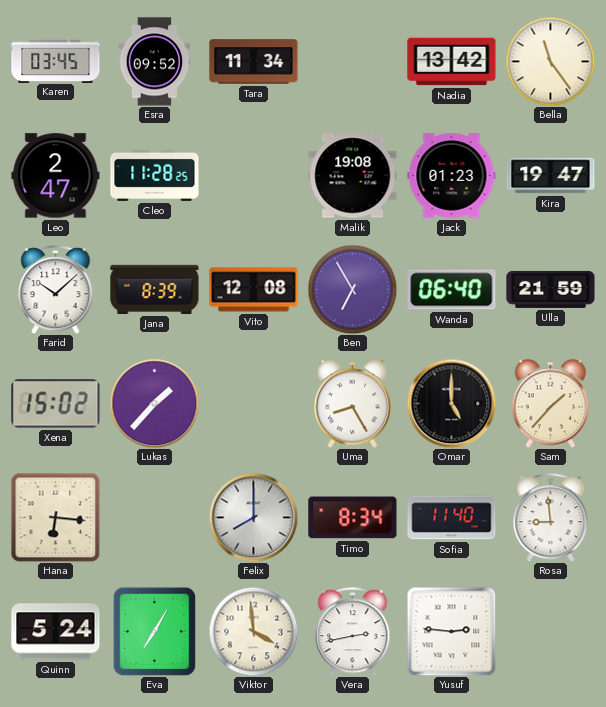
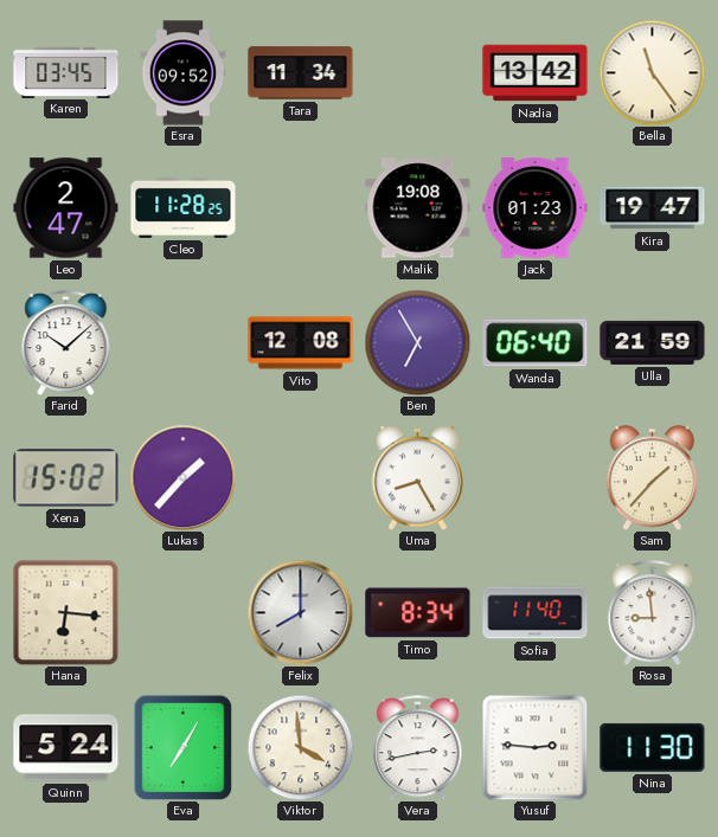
Jana: 8:39 -> none
Omar: 5:00 -> none
Nina: none -> 11:30
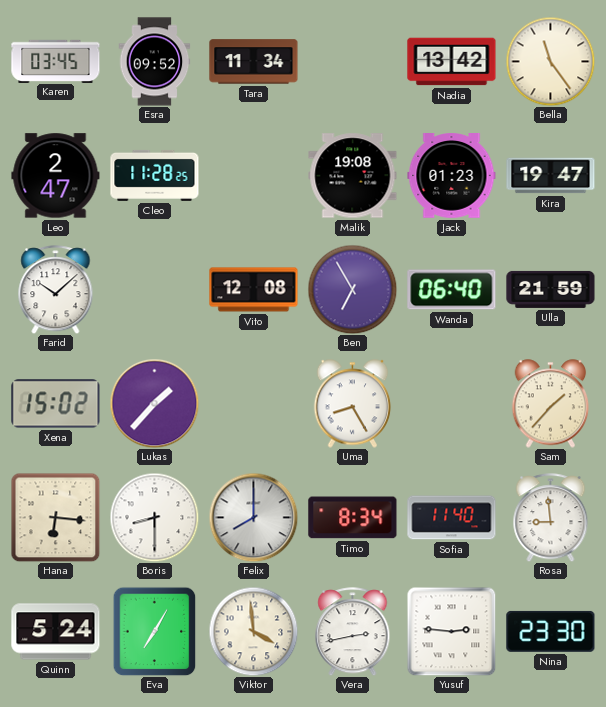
Boris: none -> 8:30
Nina: 11:30 -> 23:30
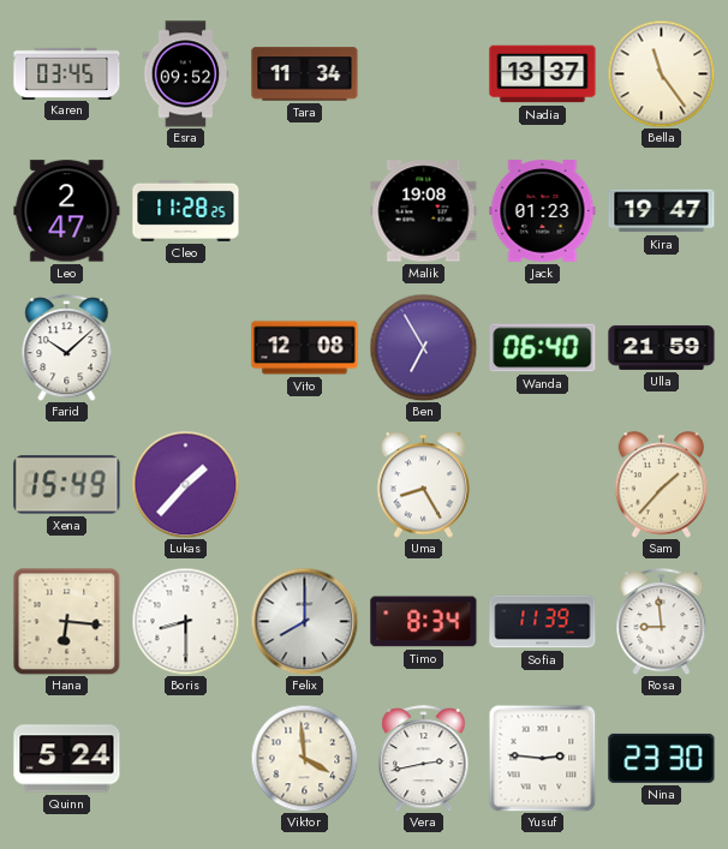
Nadia: 13:42 -> 13:37
Xena: 15:02 -> 15:49
Sofia: 11:40 -> 11:39
Eva: 7:05 -> none
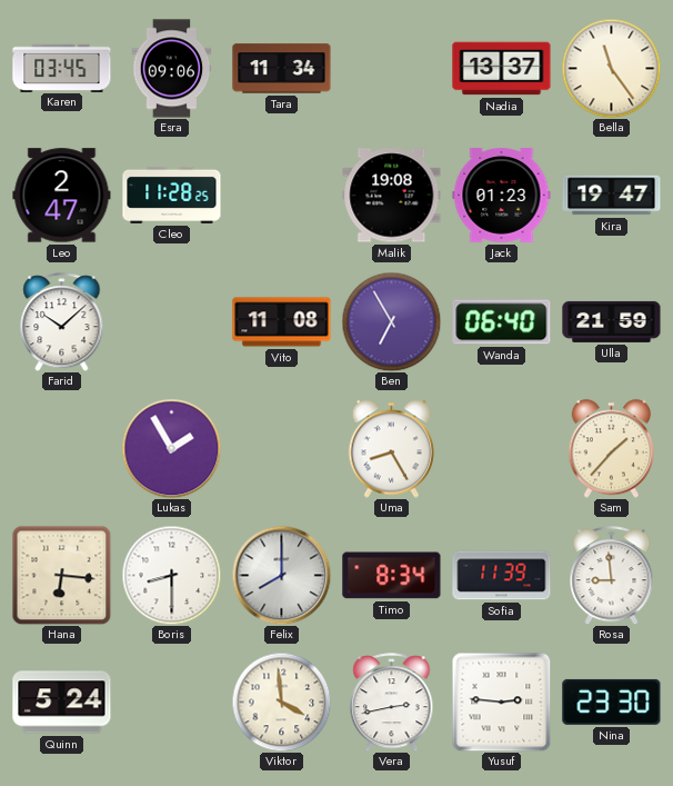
Esra: 09:52 -> 09:06
Vito: 12:08 -> 11:08
Xena: 15:49 -> none
Lukas: 1:37 -> 1:55
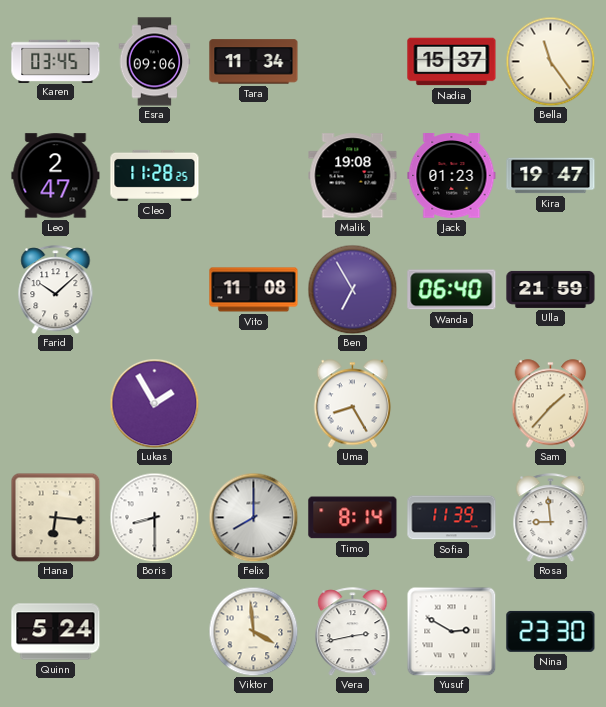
Nadia: 13:37 -> 15:37
Timo: 8:34 -> 8:14
Yusuf: 2:46 -> 2:50
